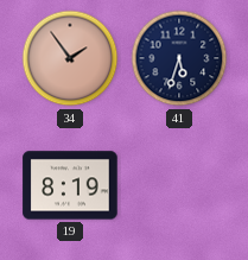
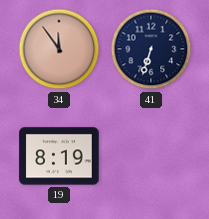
34: 1:54 -> 11:54
41: 5:33 -> 6:33
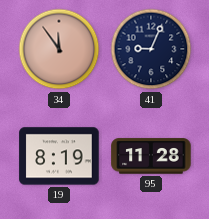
41: 6:33 -> 9:04
95: none -> 11:28
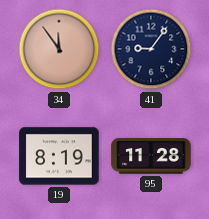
41: 9:04 -> 9:06
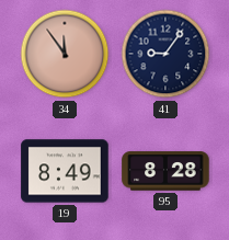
19: 8:19 -> 8:49
95: 11:28 -> 8:28
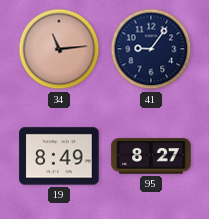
34: 11:54 -> 11:14
95: 8:28 -> 8:27
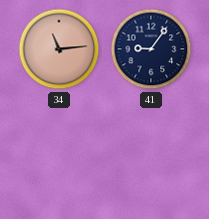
19: 8:49 -> none
95: 8:27 -> none
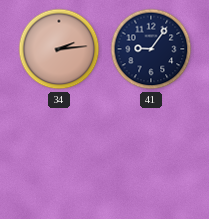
34: 11:14 -> 2:14
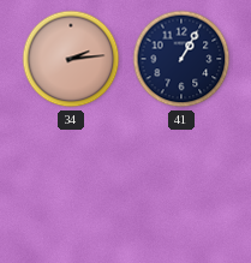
41: 9:06 -> 1:05
